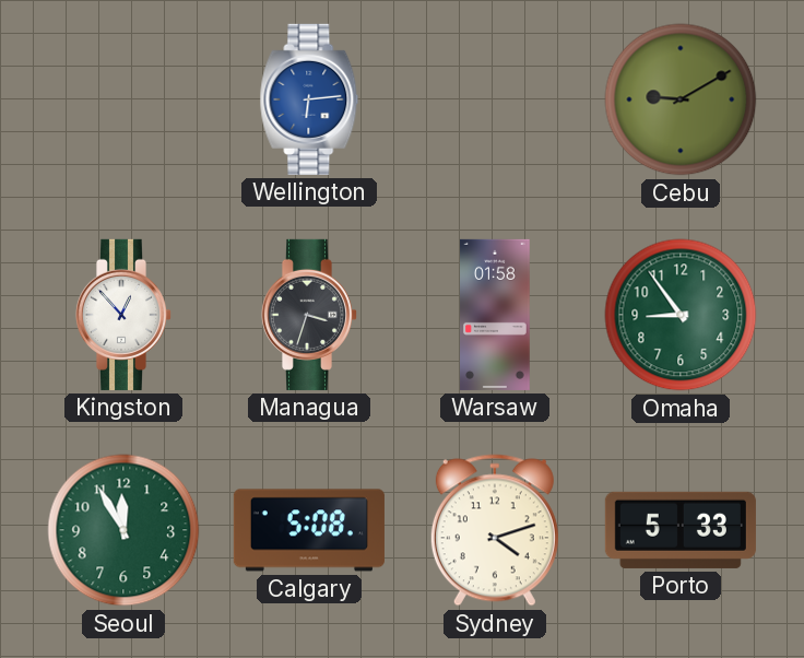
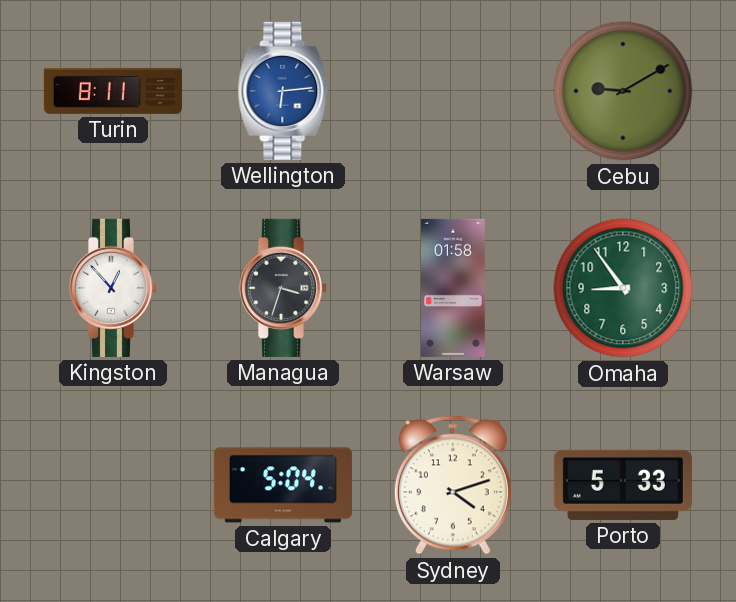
Turin: none -> 8:11
Seoul: 11:55 -> none
Calgary: 5:08 -> 5:04
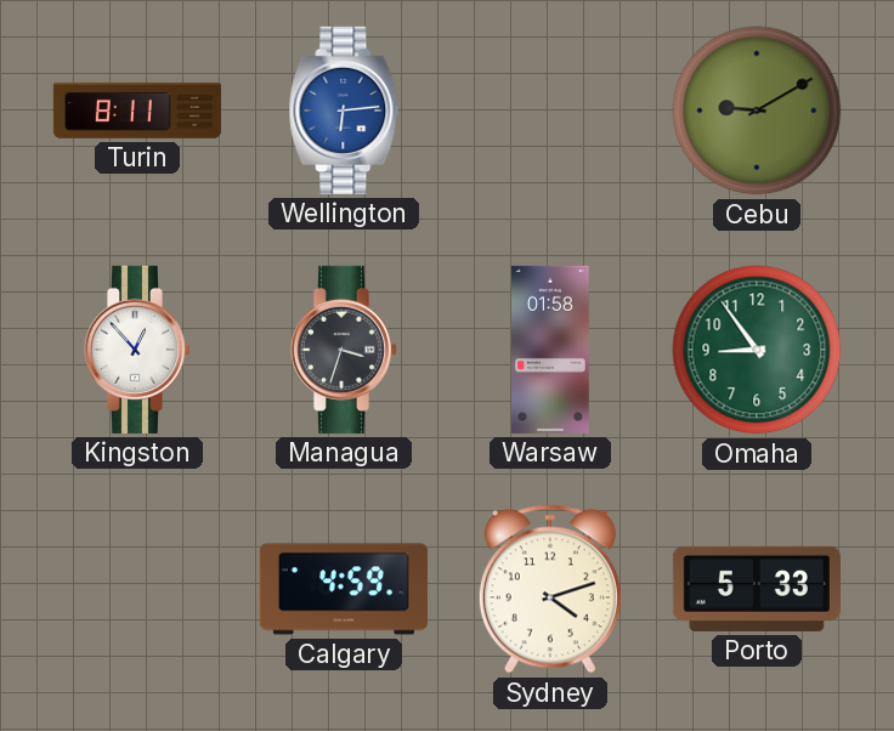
Calgary: 5:04 -> 4:59
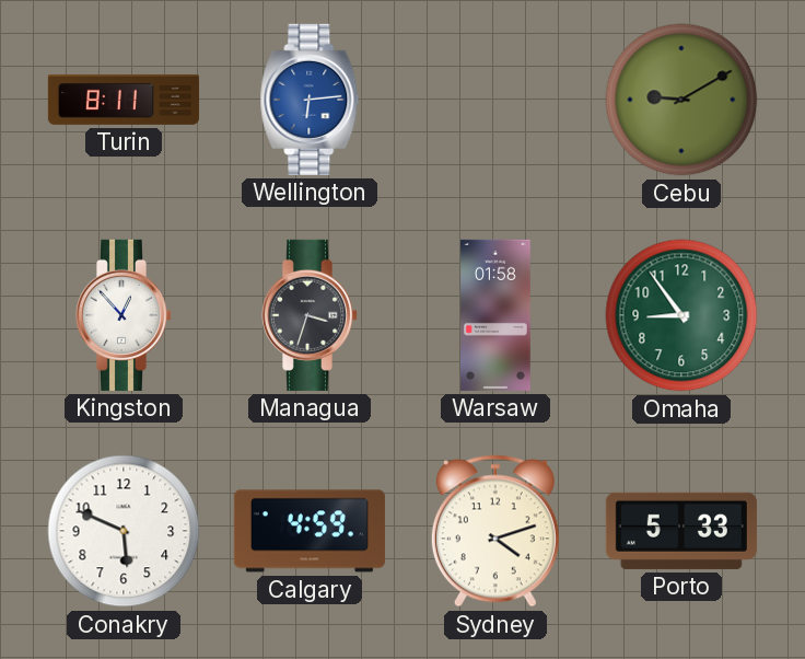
Conakry: none -> 5:49
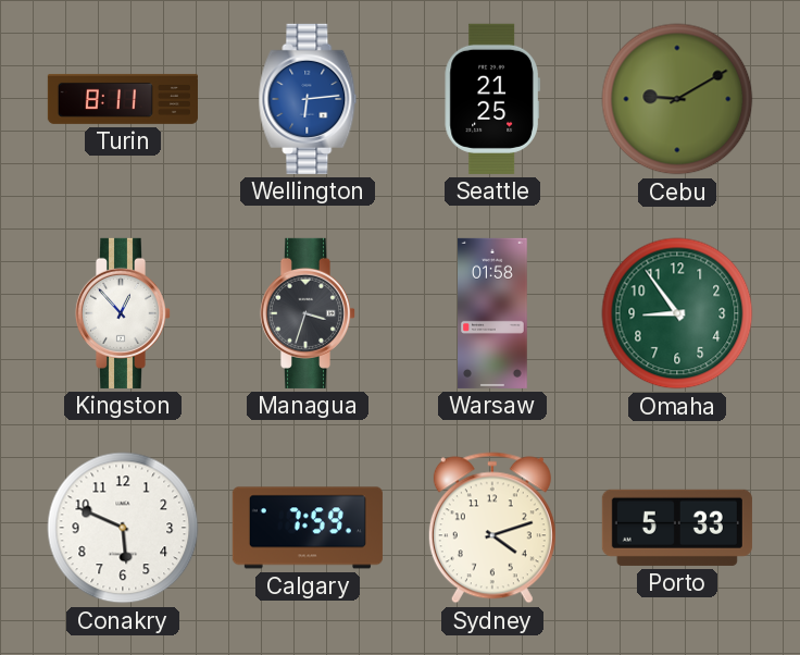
Seattle: none -> 21:25
Calgary: 4:59 -> 7:59
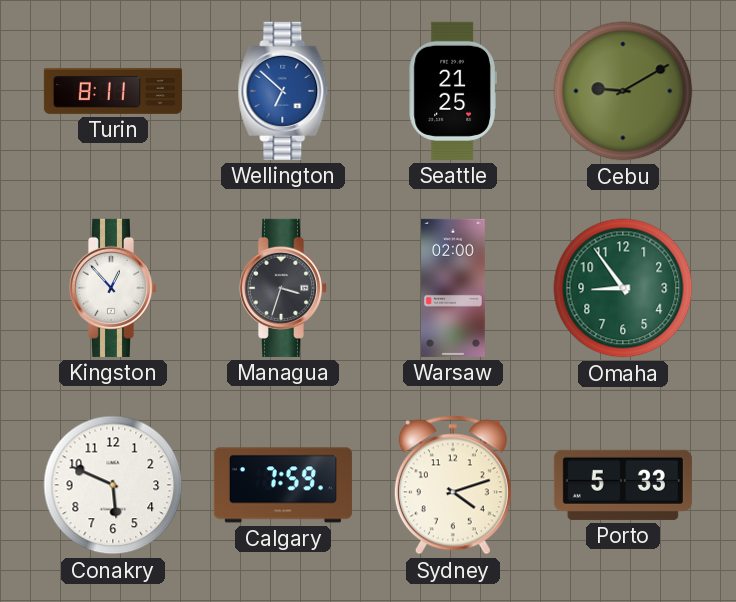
Wellington: 6:14 -> 6:52
Warsaw: 01:58 -> 02:00
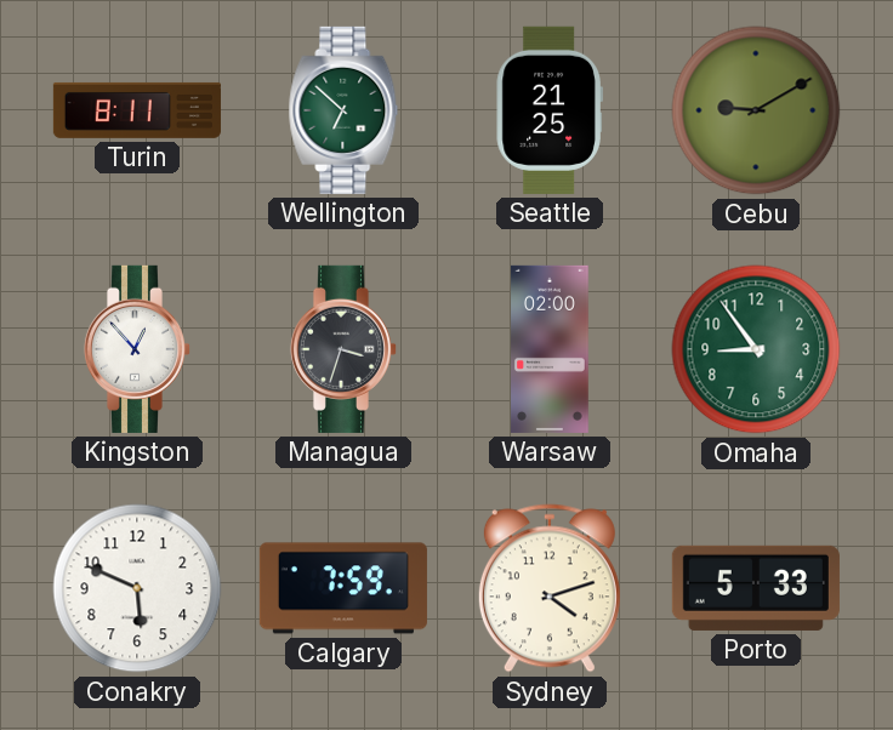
Wellington dial: blue -> green
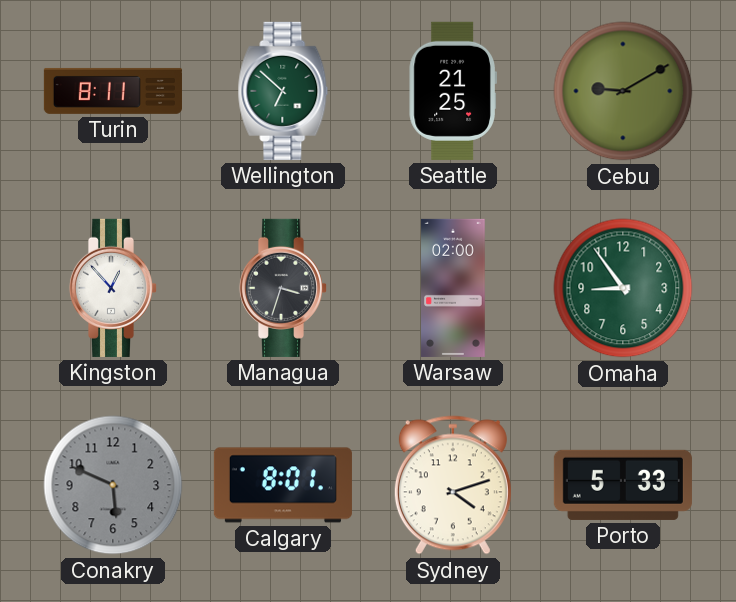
Conakry dial: white -> grey
Calgary: 7:59 -> 8:01
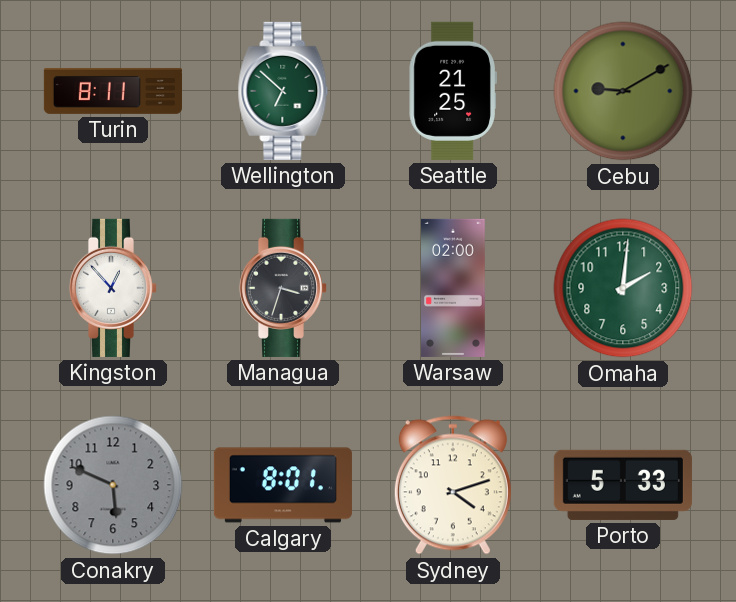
Omaha: 8:54 -> 2:01
